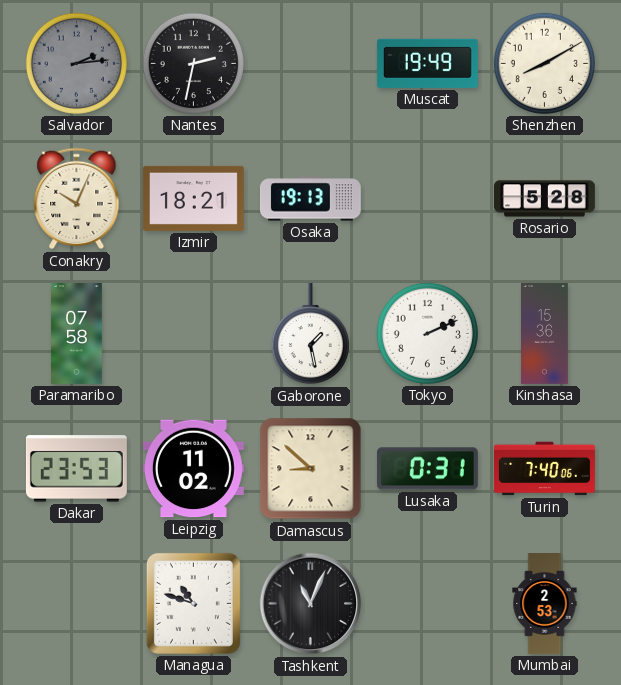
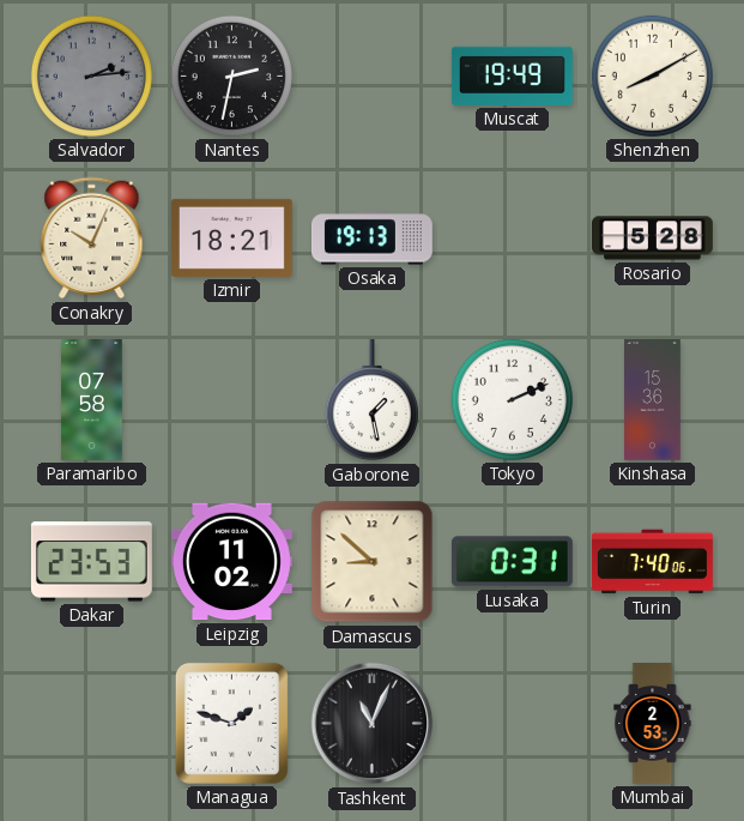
Managua: 10:48 -> 1:48
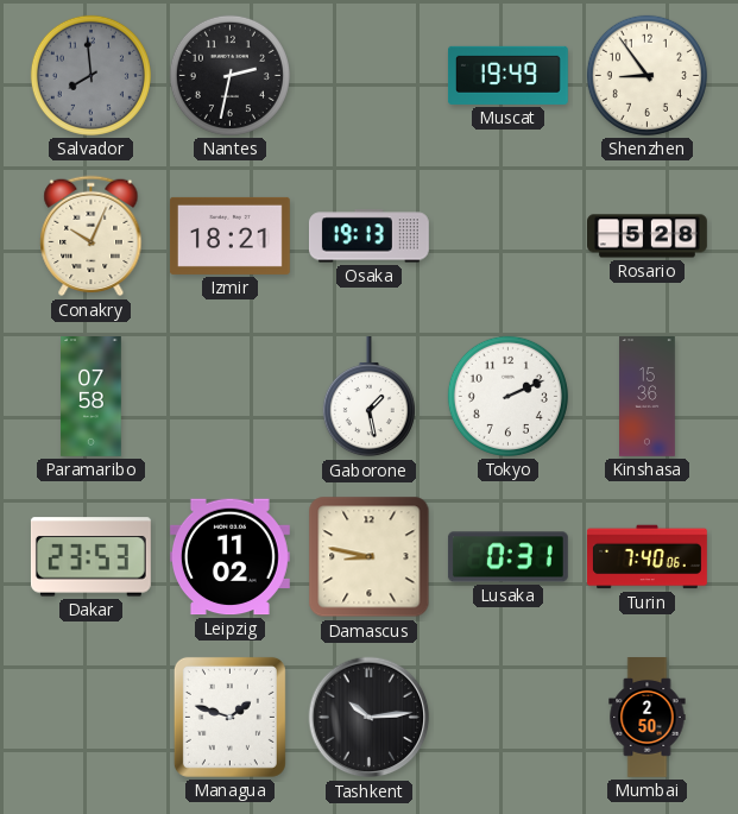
Salvador: 2:14 -> 7:59
Shenzhen: 8:10 -> 8:54
Damascus: 8:52 -> 8:47
Tashkent: 11:04 -> 10:14
Mumbai: 2:53 -> 2:50
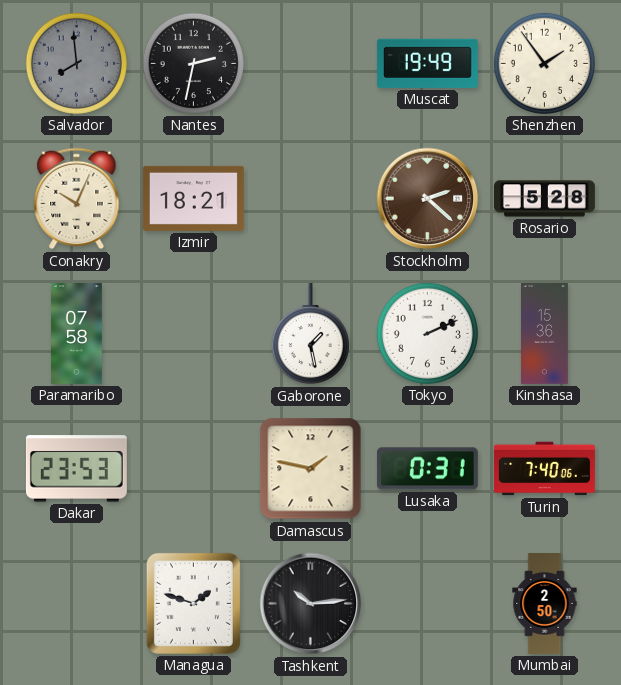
Shenzhen: 8:54 -> 1:54
Osaka: 19:13 -> none
Stockholm: none -> 2:22
Leipzig: 11:02 -> none
Damascus: 8:47 -> 1:47
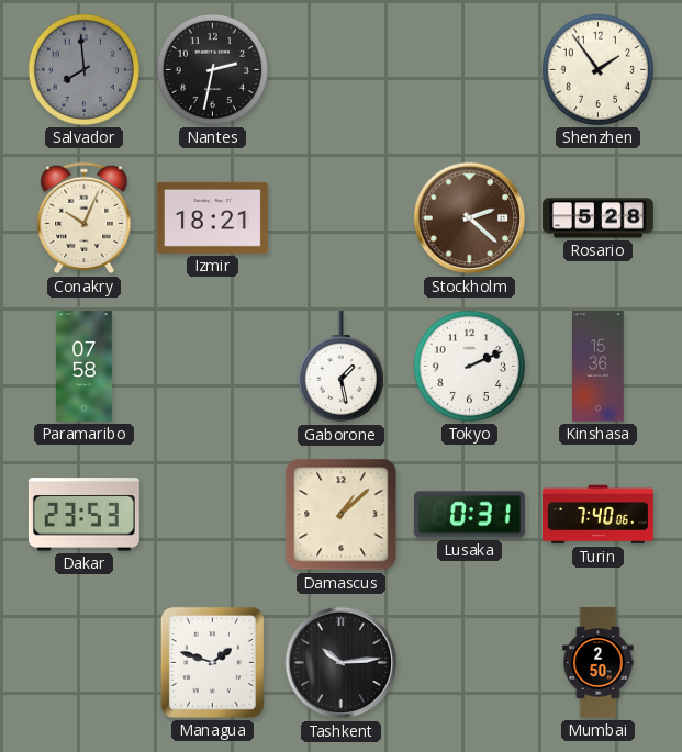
Muscat: 19:49 -> none
Damascus: 1:47 -> 1:08
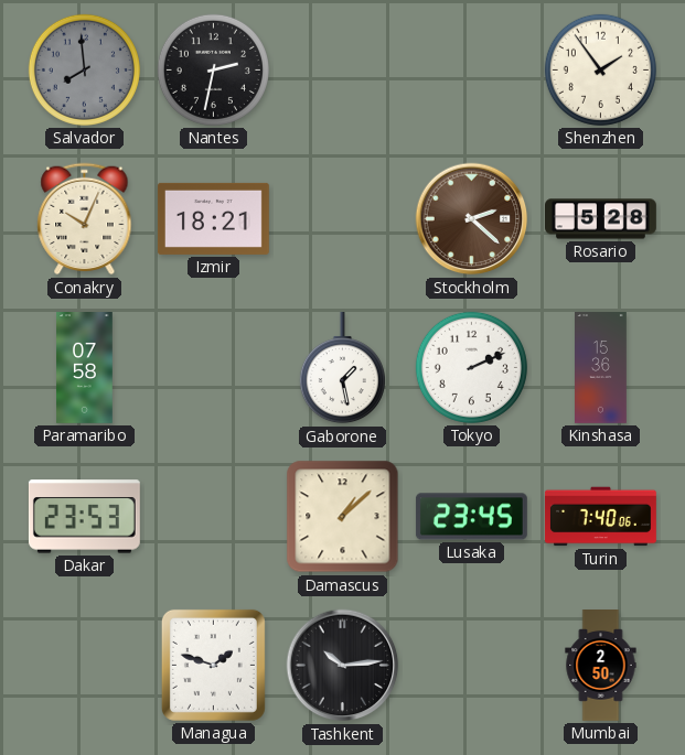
Lusaka: 0:31 -> 23:45
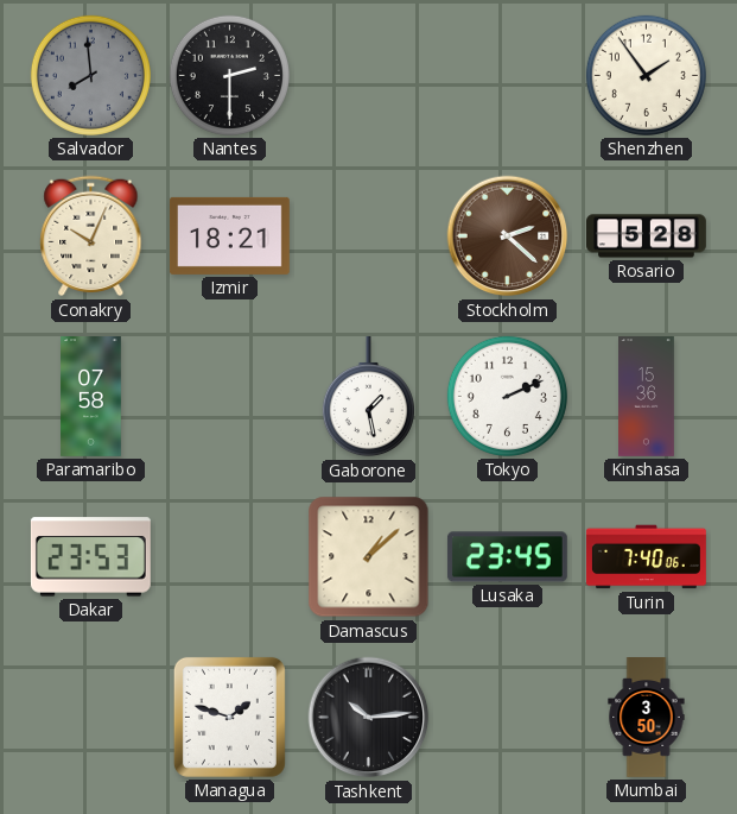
Nantes: 2:32 -> 2:30
Mumbai: 2:50 -> 3:50
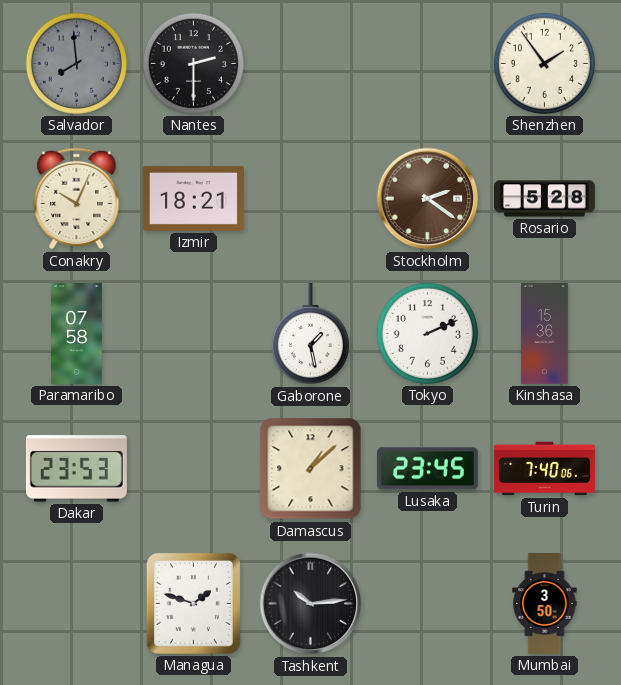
Stockholm: 2:22 -> 2:21
